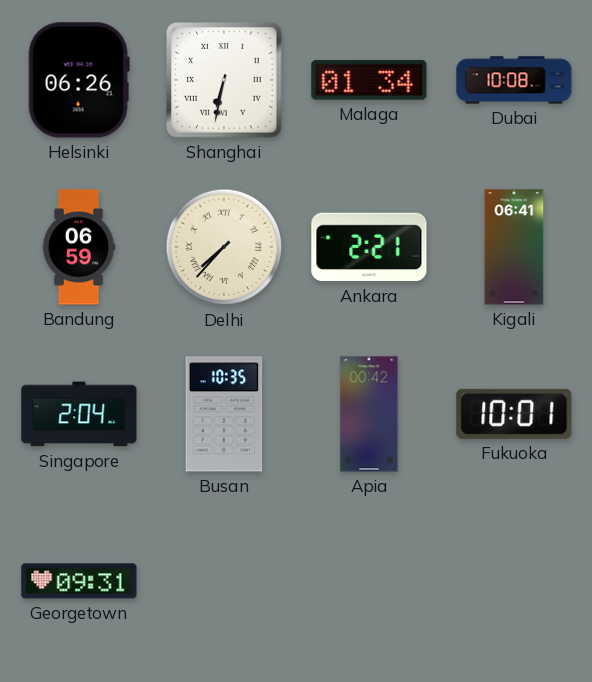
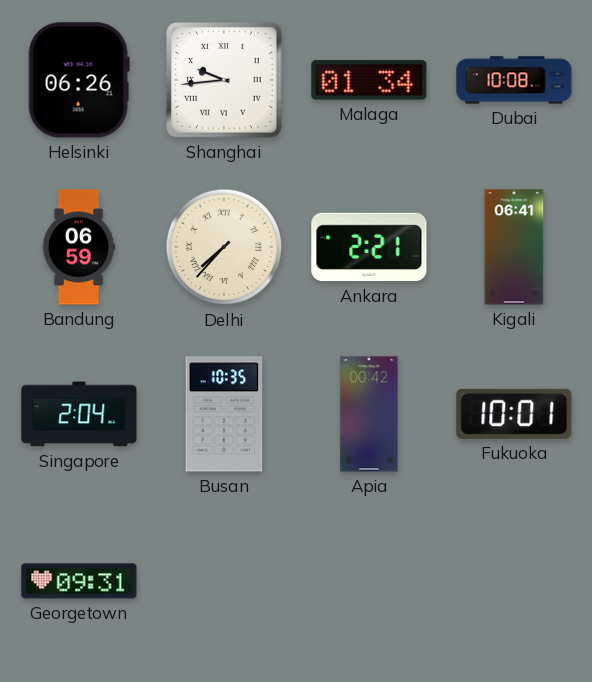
Shanghai: 6:32 -> 9:44
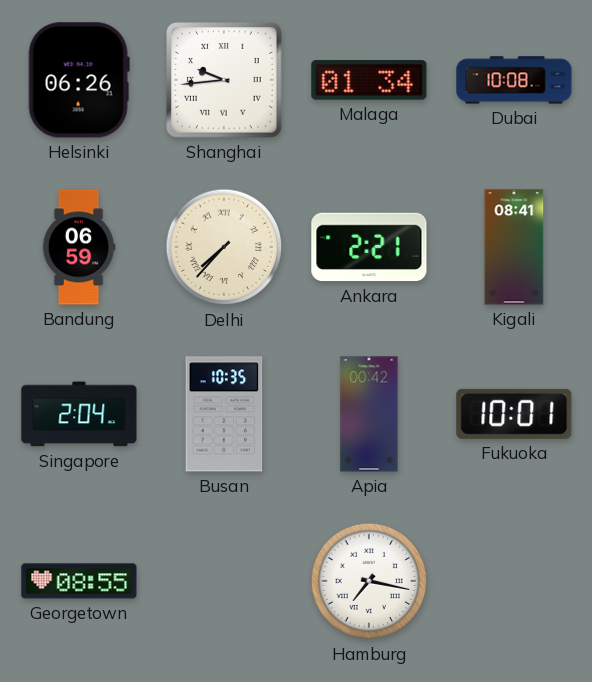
Kigali: 06:41 -> 08:41
Georgetown: 09:31 -> 08:55
Hamburg: none -> 7:17
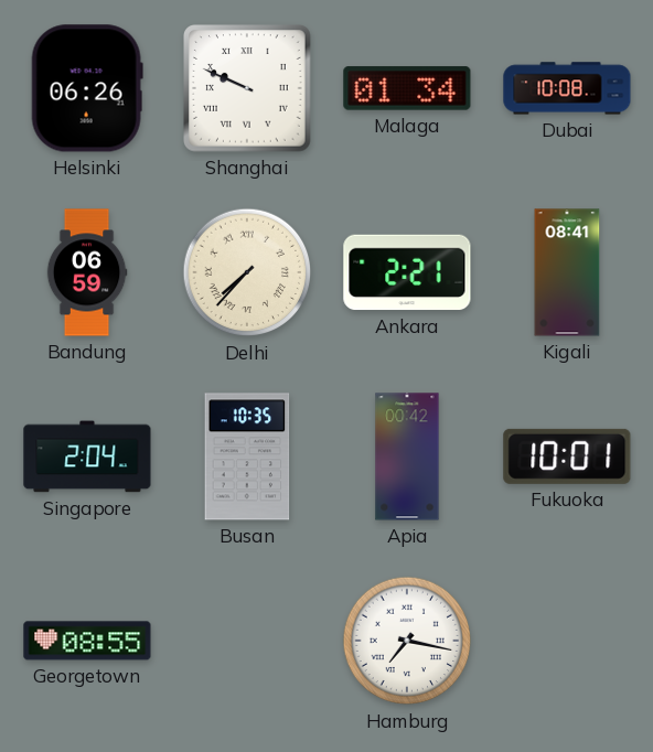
Shanghai: 9:44 -> 9:49
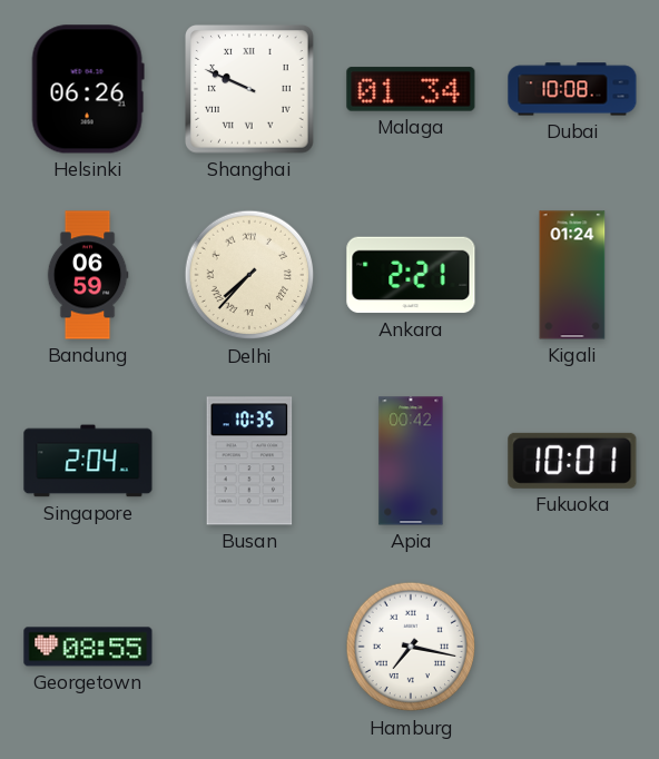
Kigali: 08:41 -> 01:24
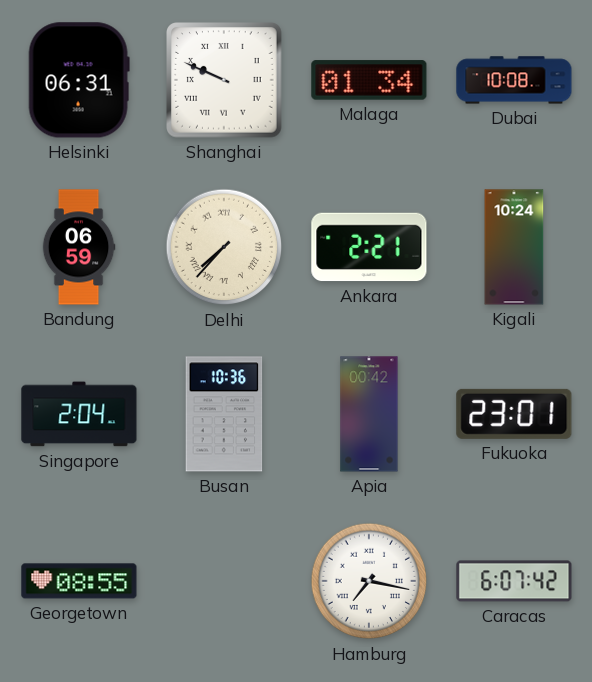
Helsinki: 06:26 -> 06:31
Kigali: 01:24 -> 10:24
Busan: 10:35 -> 10:36
Fukuoka: 10:01 -> 23:01
Caracas: none -> 6:07
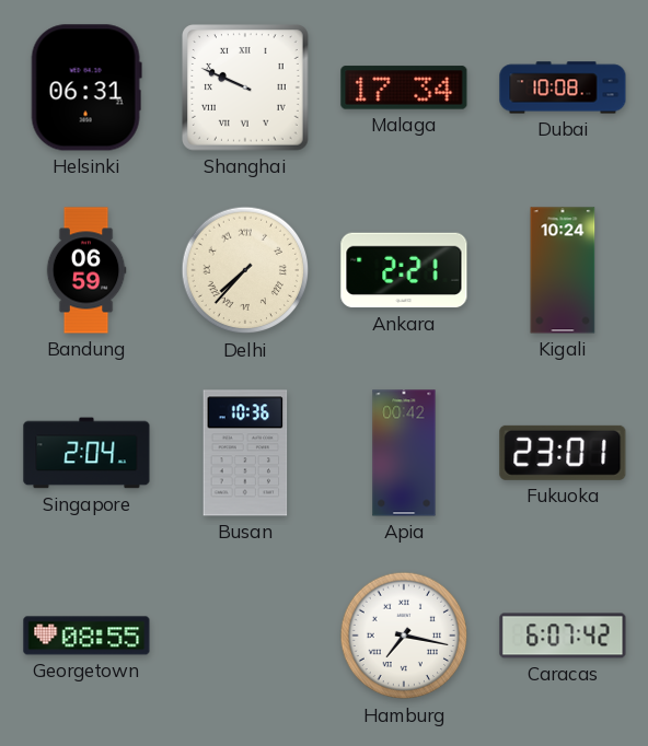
Malaga: 01:34 -> 17:34
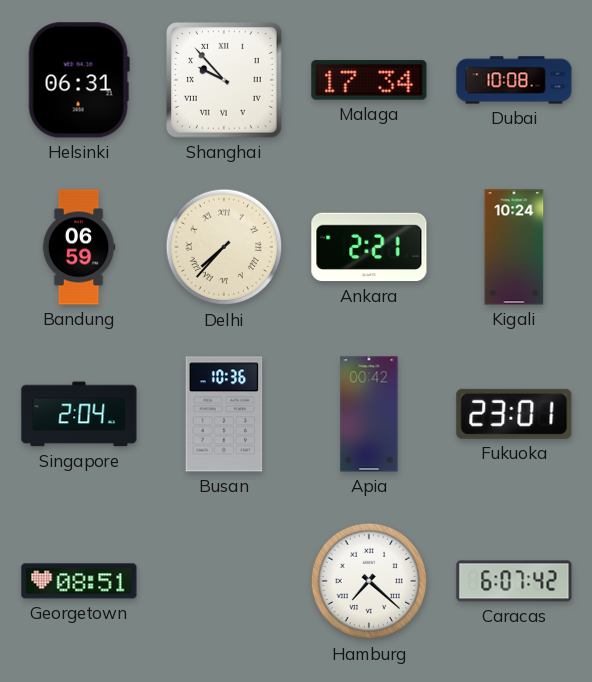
Shanghai: 9:49 -> 9:53
Georgetown: 08:55 -> 08:51
Hamburg: 7:17 -> 7:22
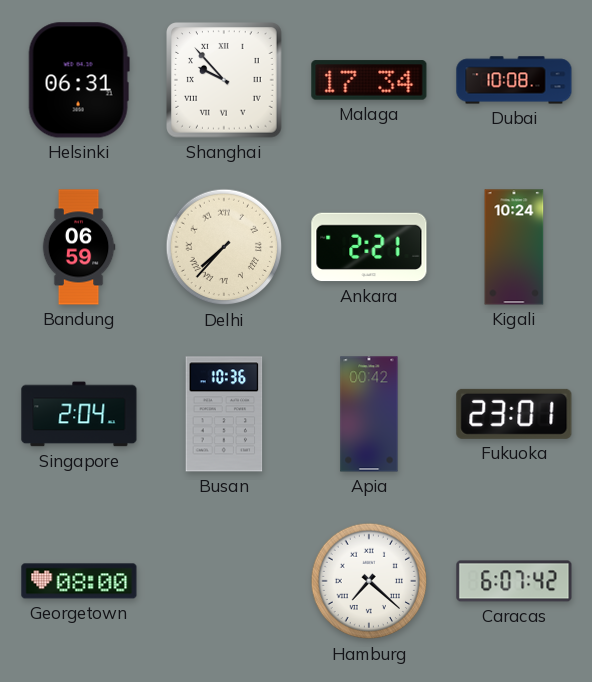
Georgetown: 08:51 -> 08:00
